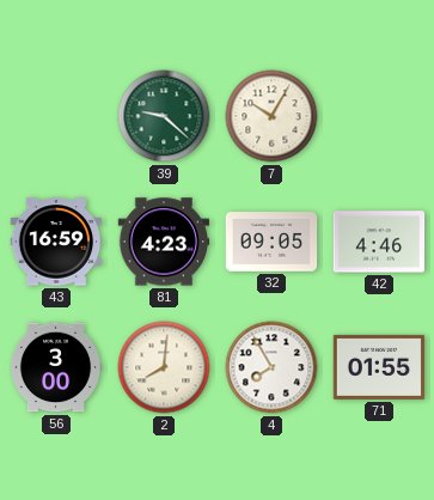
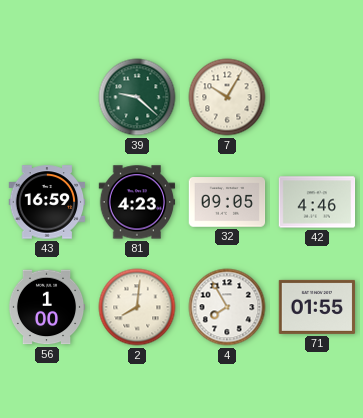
56: 3:00 -> 1:00
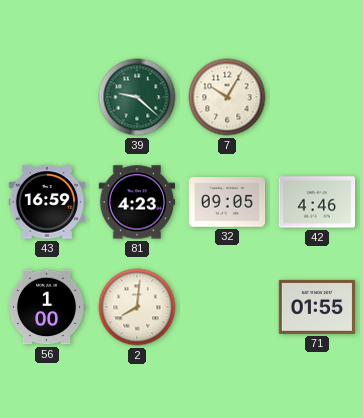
4: 7:55 -> none
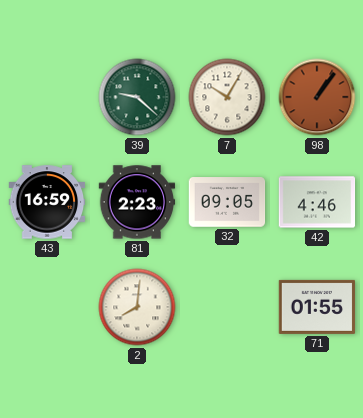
98: none -> 1:06
81: 4:23 -> 2:23
56: 1:00 -> none
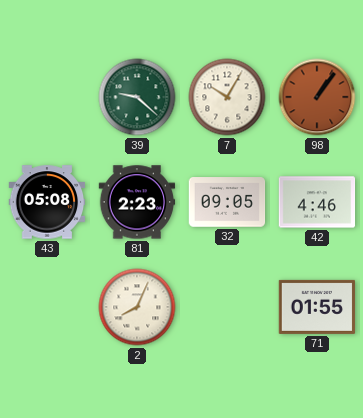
43: 16:59 -> 05:08
2: 8:01 -> 8:04
